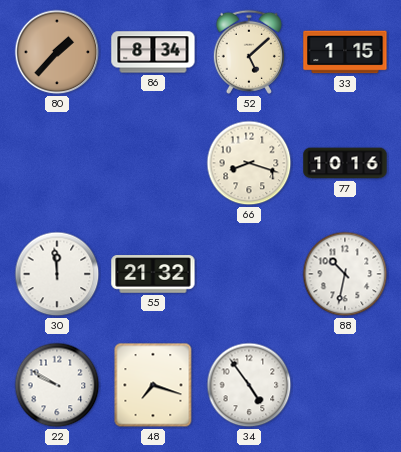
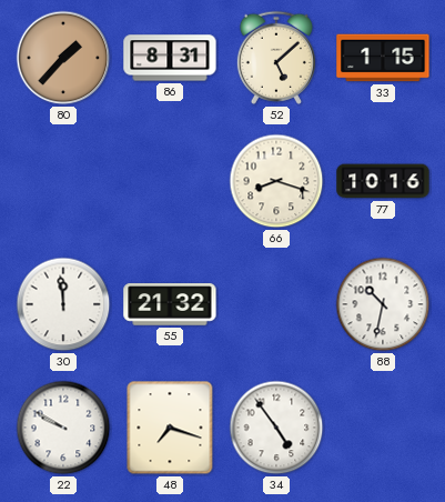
86: 8:34 -> 8:31
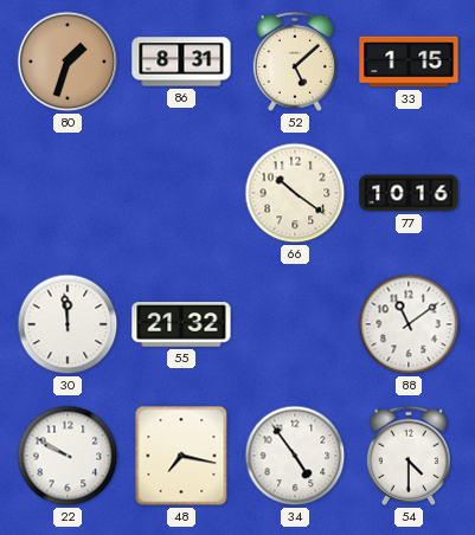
80: 1:37 -> 1:33
66: 8:18 -> 10:21
88: 10:32 -> 11:09
48: 7:18 -> 7:17
54: none -> 4:30
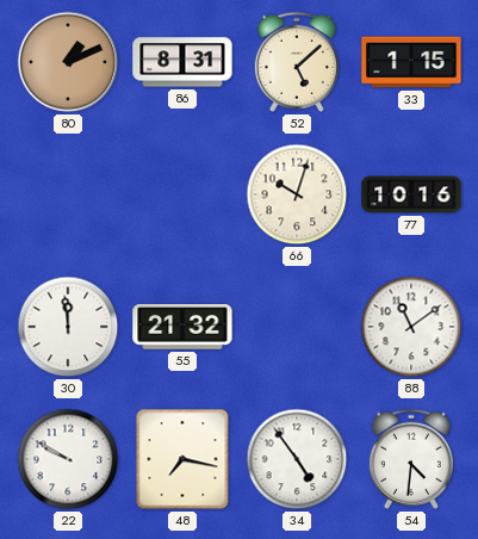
80: 1:33 -> 1:11
66: 10:21 -> 10:03
54: 4:30 -> 4:31
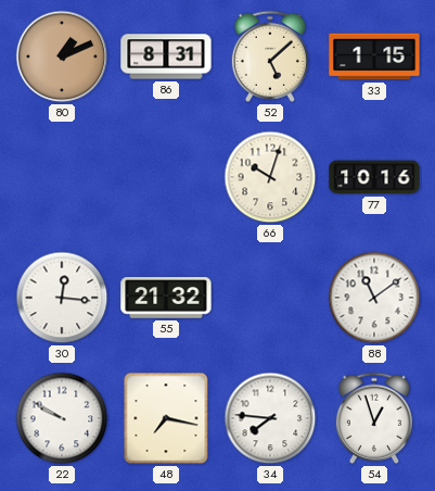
30: 11:59 -> 12:16
34: 4:54 -> 7:46
54: 4:31 -> 12:57
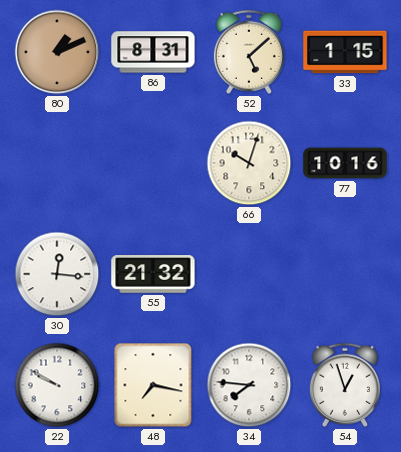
88: 11:09 -> none
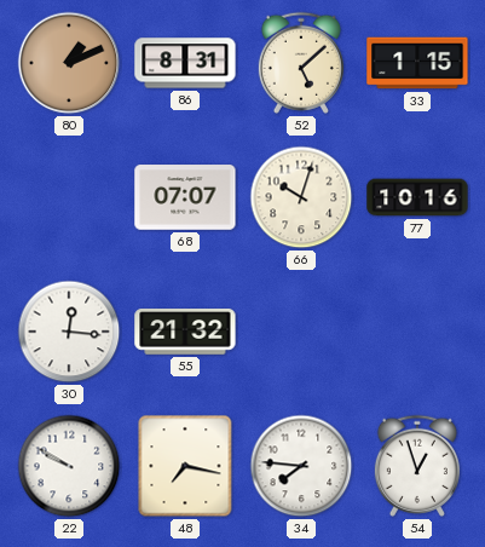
68: none -> 07:07
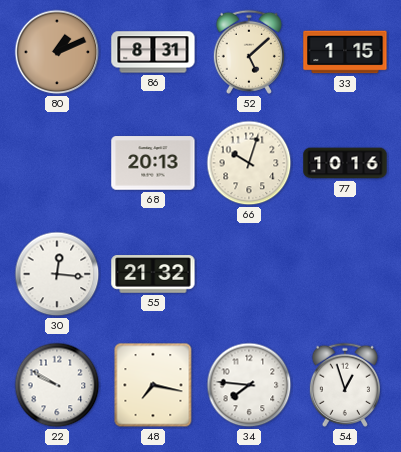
68: 07:07 -> 20:13
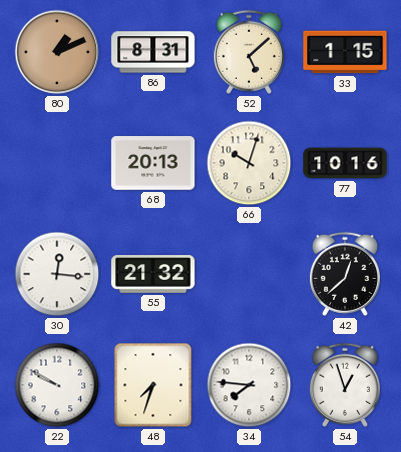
42: none -> 12:38
48: 7:17 -> 7:33
